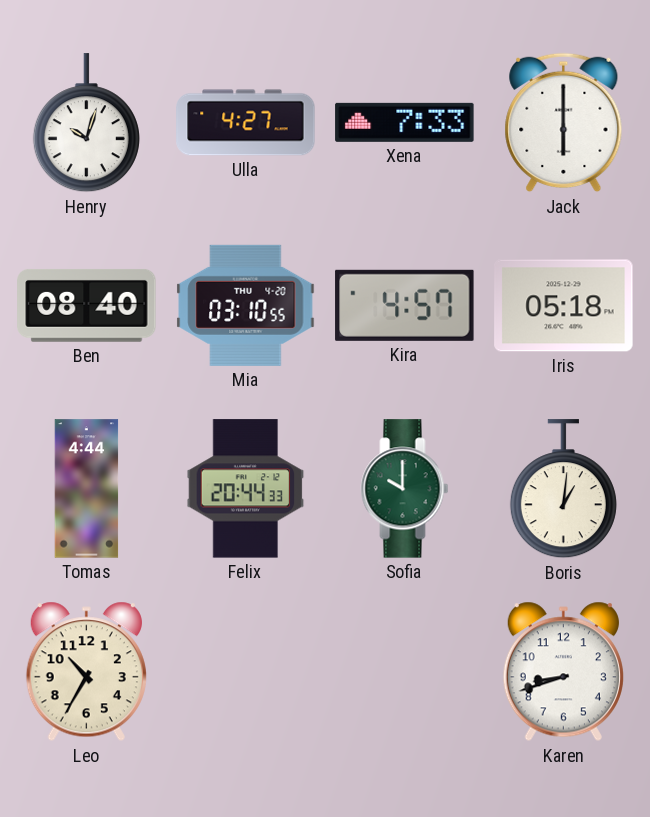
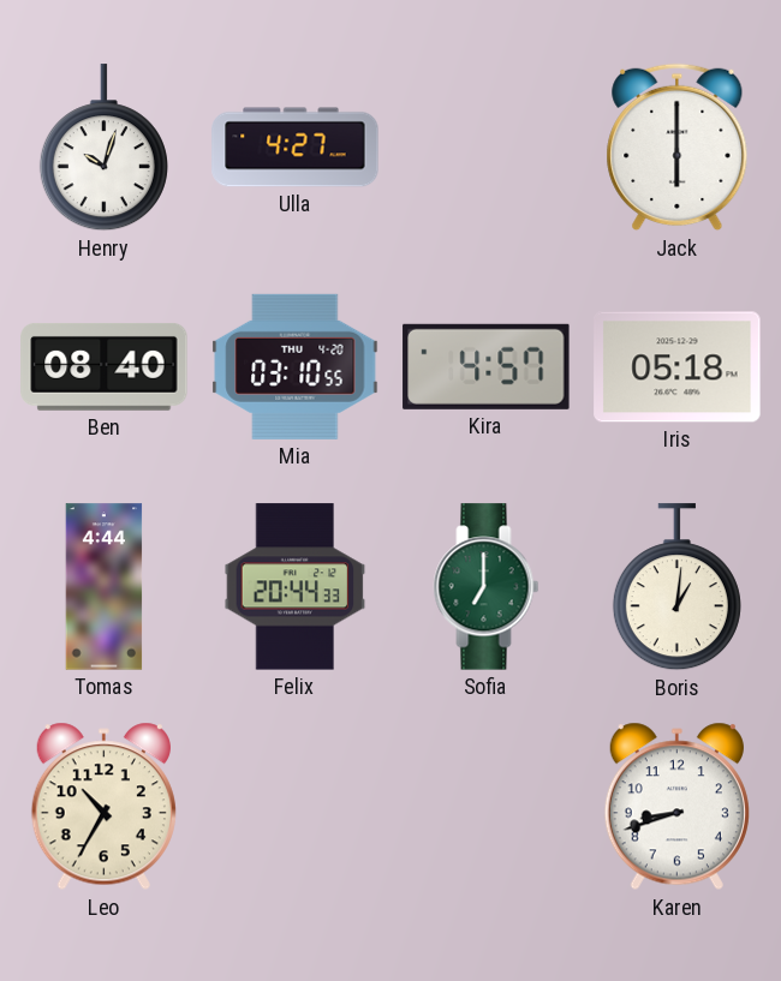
Xena: 7:33 -> none
Sofia: 10:00 -> 7:00
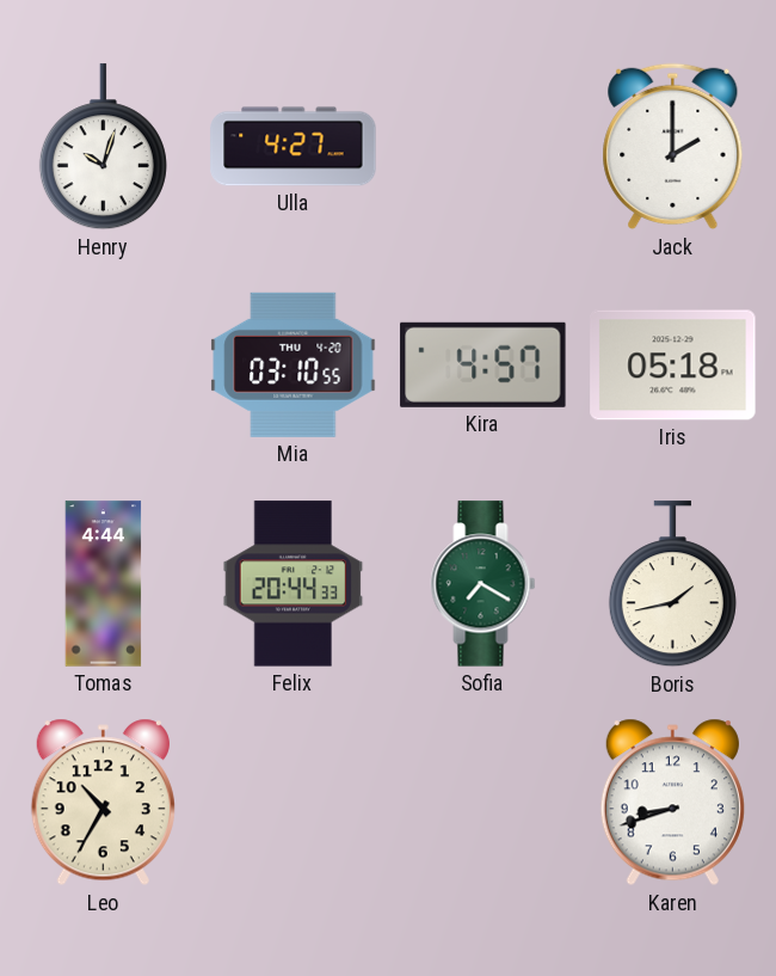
Jack: 6:00 -> 2:00
Ben: 08:40 -> none
Sofia: 7:00 -> 7:20
Boris: 1:01 -> 1:43
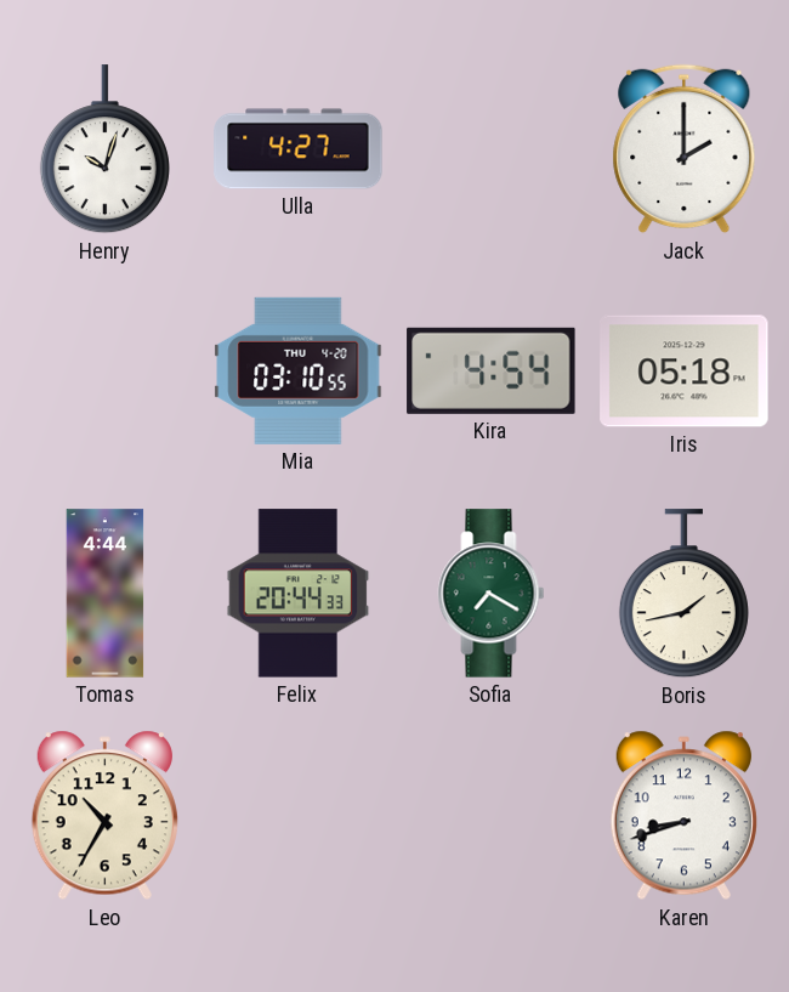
Kira: 4:57 -> 4:54
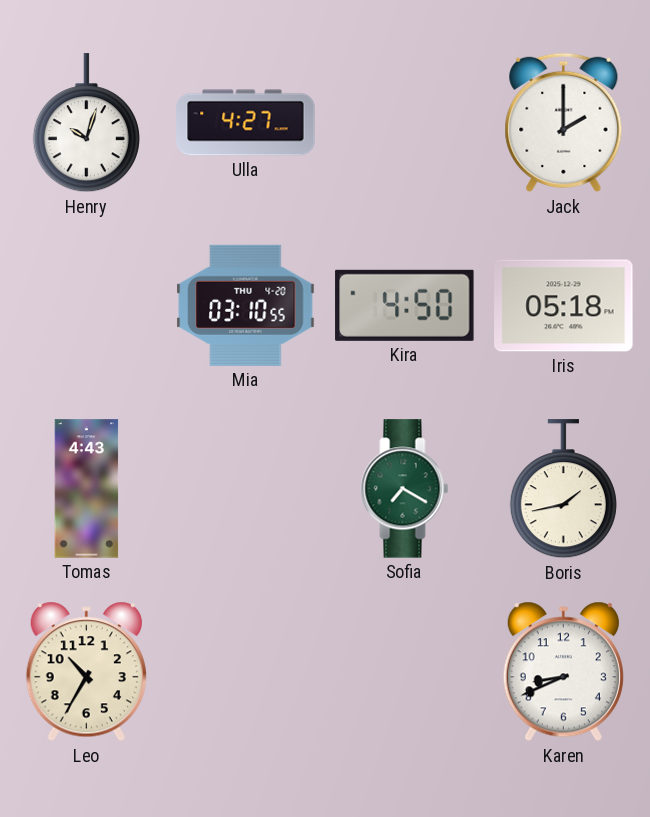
Kira: 4:54 -> 4:50
Tomas: 4:44 -> 4:43
Felix: 20:44 -> none
Karen: 8:42 -> 8:41
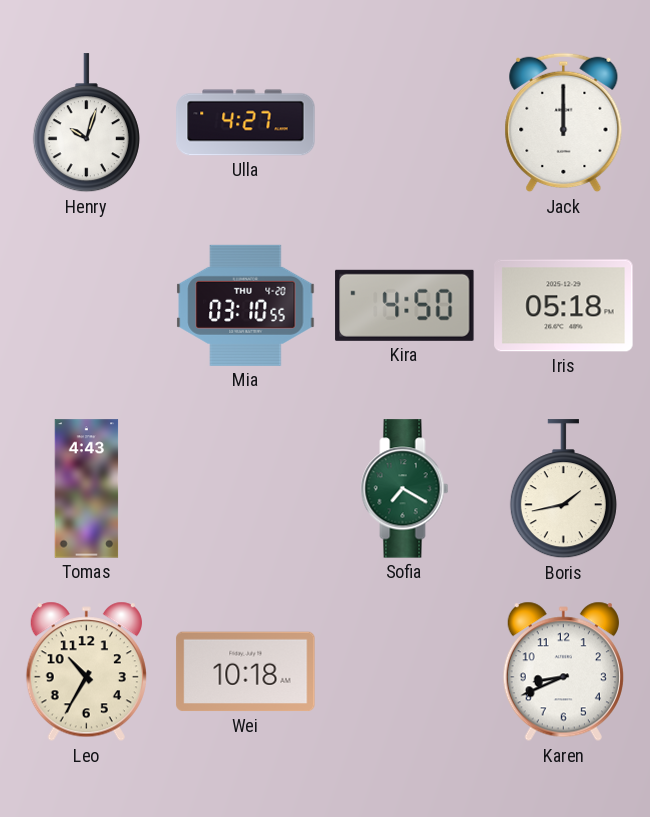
Jack: 2:00 -> 12:00
Wei: none -> 10:18
